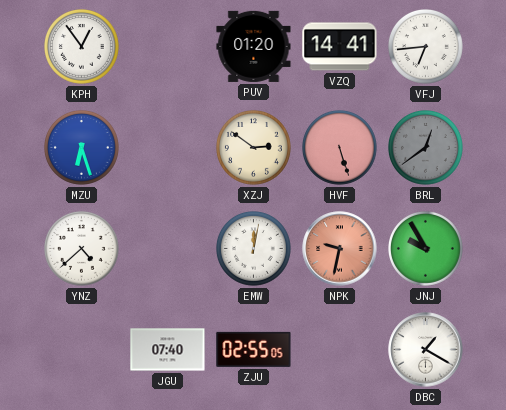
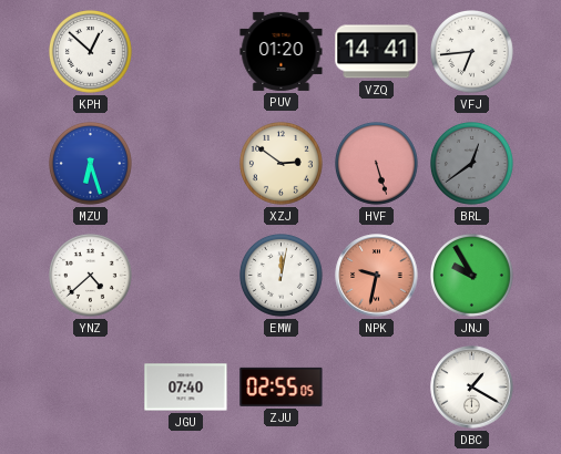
KPH: 12:54 -> 12:52
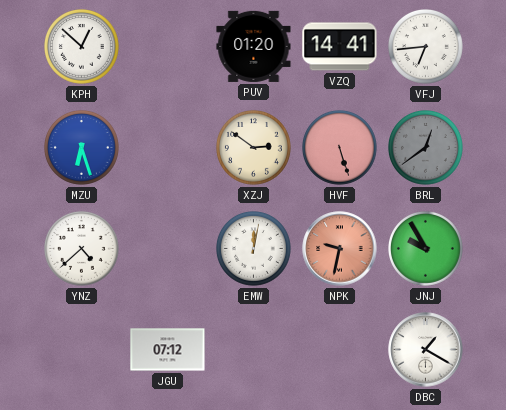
JGU: 07:40 -> 07:12
ZJU: 02:55 -> none
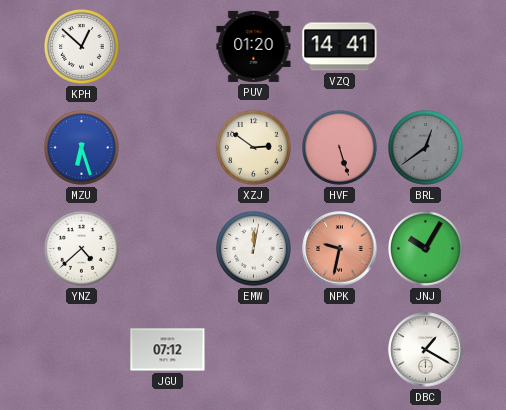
VFJ: 6:44 -> none
JNJ: 9:55 -> 10:05
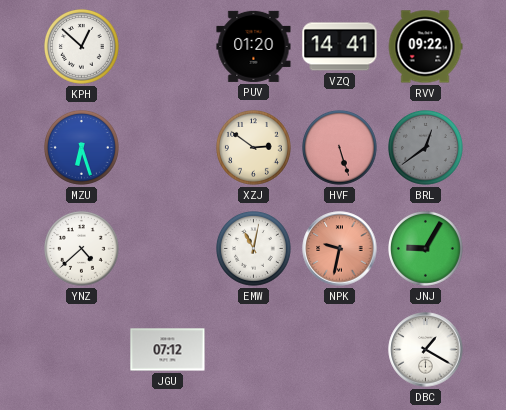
RVV: none -> 09:22
EMW: 12:02 -> 11:02
JNJ: 10:05 -> 9:05
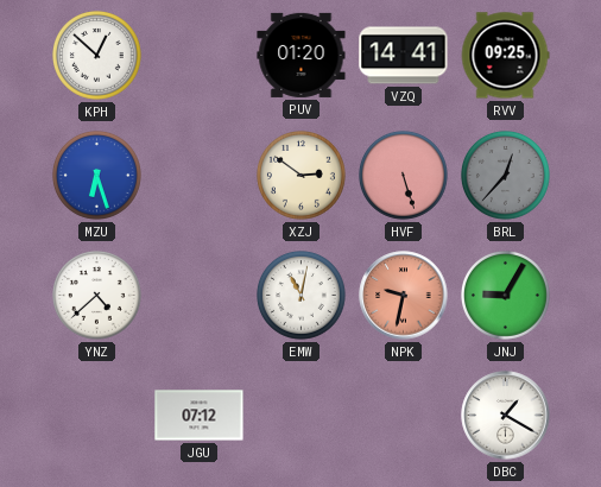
RVV: 09:22 -> 09:25
BRL: 12:39 -> 12:37
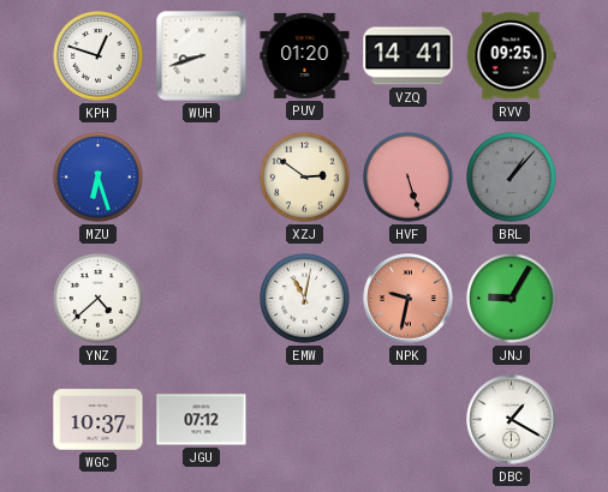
KPH: 12:52 -> 12:48
WUH: none -> 8:42
BRL: 12:37 -> 1:07
WGC: none -> 10:37
